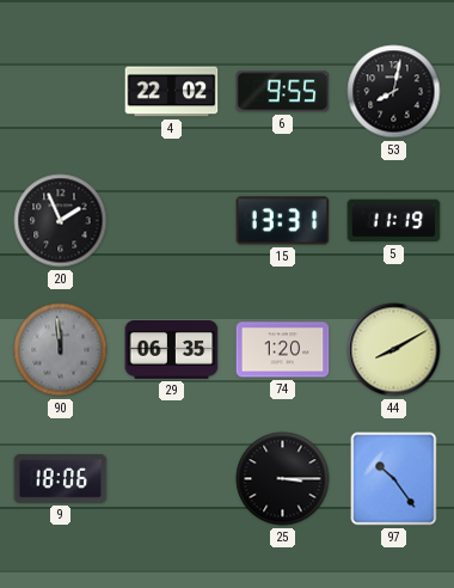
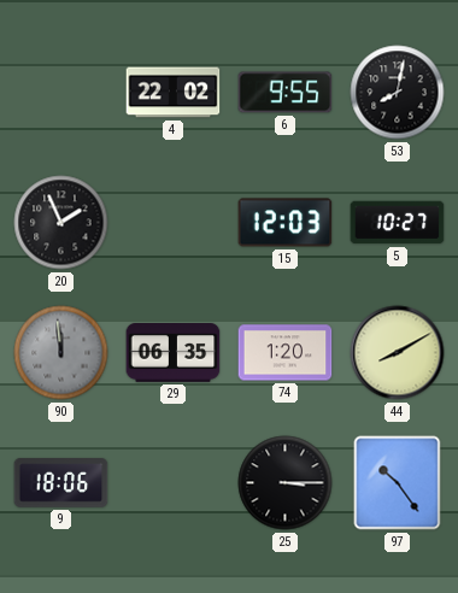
15: 13:31 -> 12:03
5: 11:19 -> 10:27
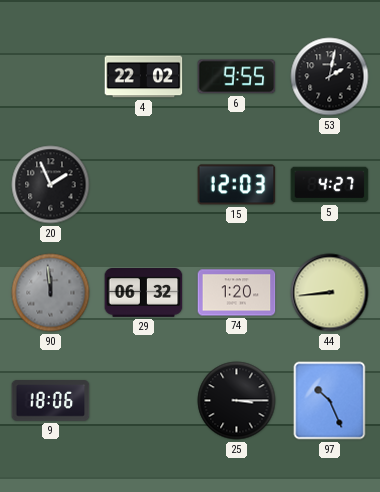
53: 8:02 -> 2:02
5: 10:27 -> 4:27
29: 06:35 -> 06:32
44: 8:10 -> 8:44
97: 10:24 -> 10:26
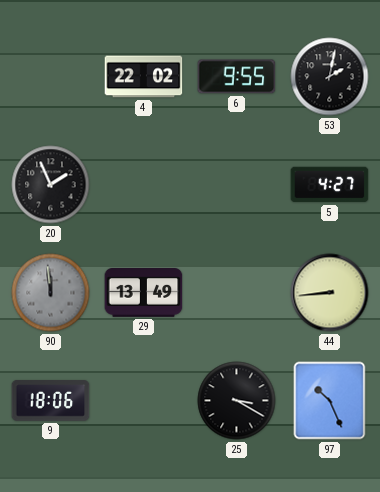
15: 12:03 -> none
29: 06:32 -> 13:49
74: 1:20 -> none
25: 3:15 -> 3:20
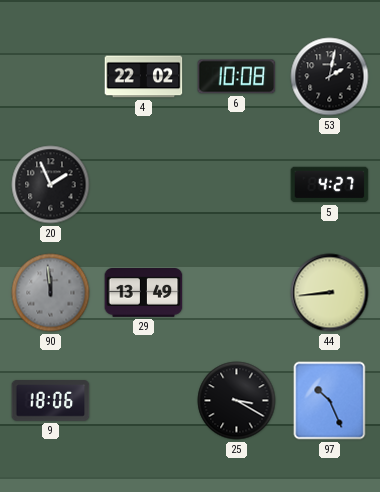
6: 9:55 -> 10:08
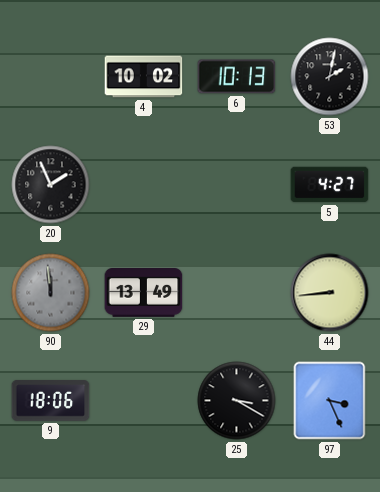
4: 22:02 -> 10:02
6: 10:08 -> 10:13
97: 10:26 -> 3:26
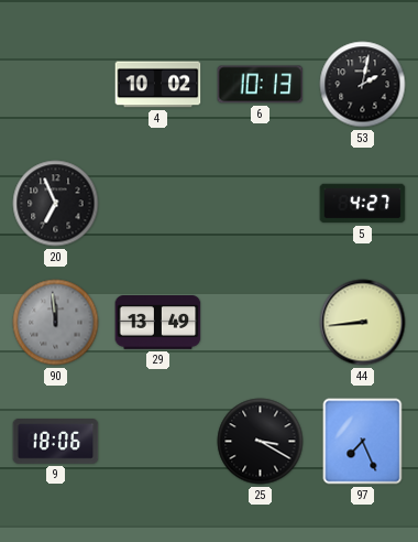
20: 1:56 -> 6:56
97: 3:26 -> 7:26
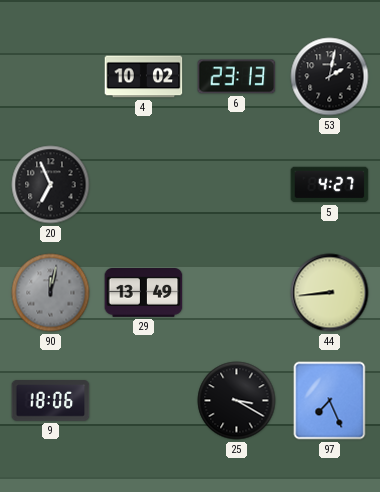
6: 10:13 -> 23:13
90: 11:59 -> 12:02
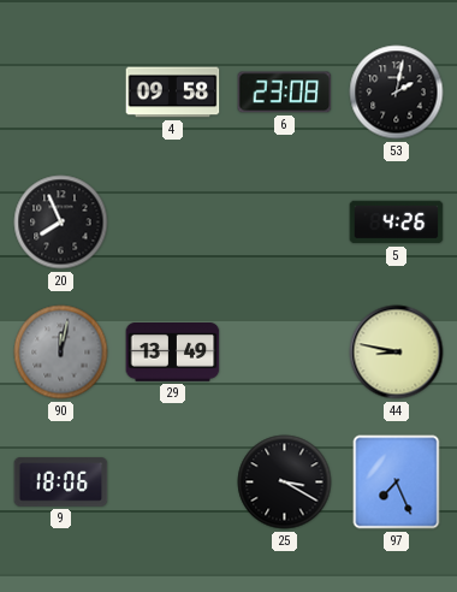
4: 10:02 -> 09:58
6: 23:13 -> 23:08
20: 6:56 -> 7:56
5: 4:27 -> 4:26
44: 8:44 -> 8:47
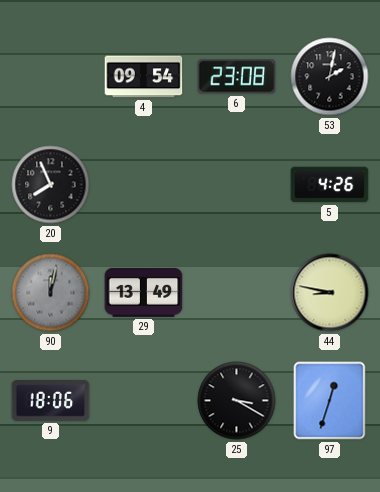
4: 09:58 -> 09:54
97: 7:26 -> 12:33
